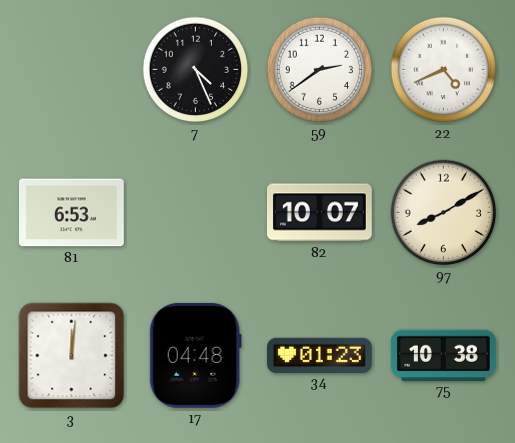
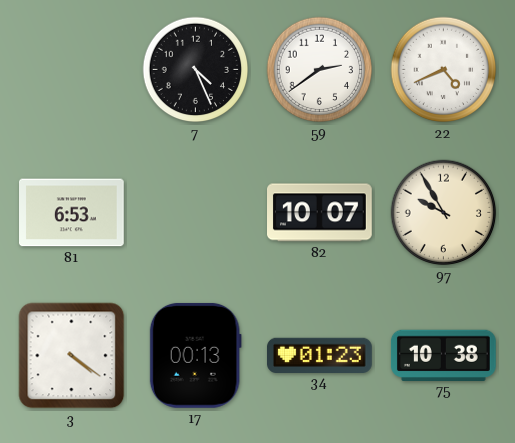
97: 8:10 -> 9:55
3: 12:01 -> 4:21
17: 04:48 -> 00:13
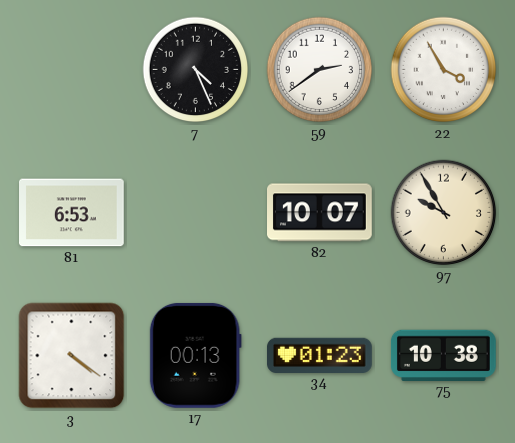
22: 4:41 -> 3:55
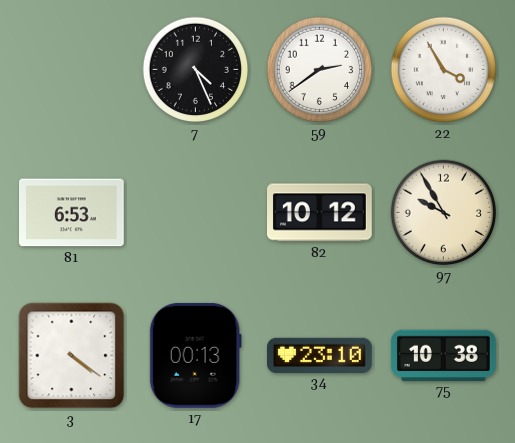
82: 10:07 -> 10:12
34: 01:23 -> 23:10
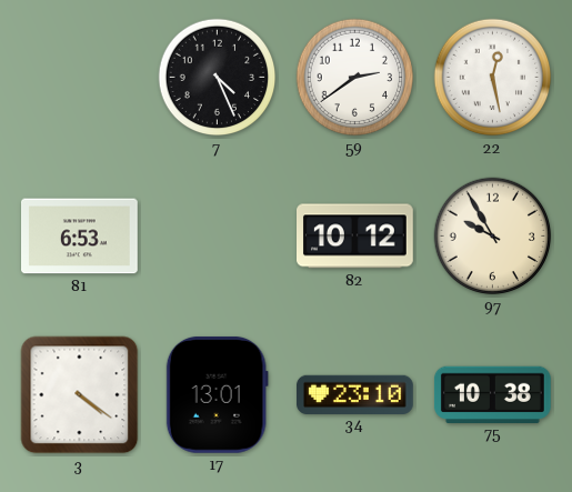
22: 3:55 -> 12:28
17: 00:13 -> 13:01
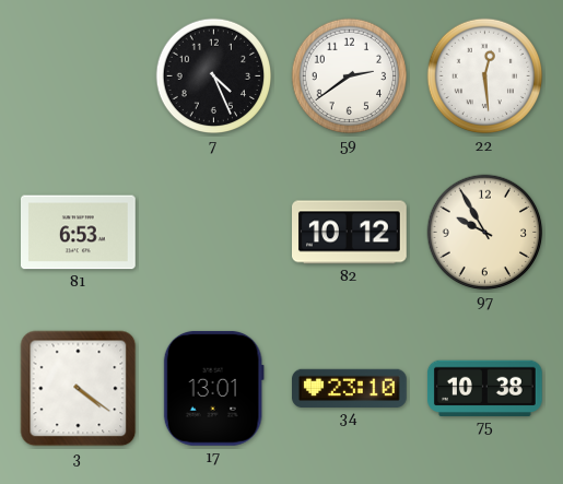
22: 12:28 -> 12:29
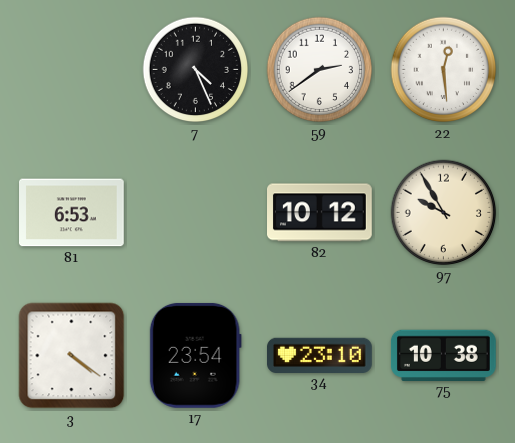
17: 13:01 -> 23:54
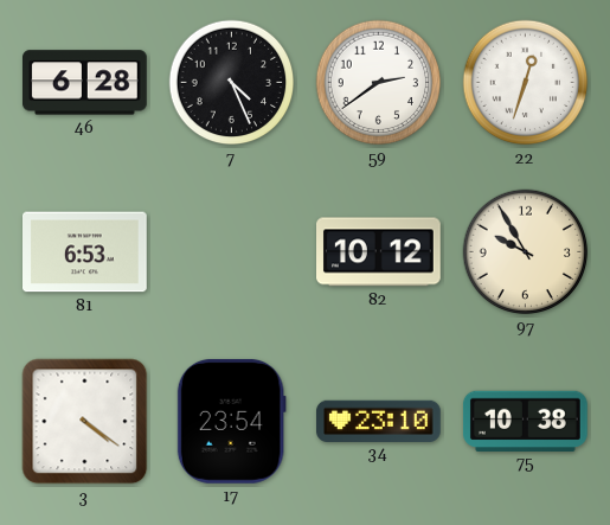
46: none -> 6:28
22: 12:29 -> 12:33
